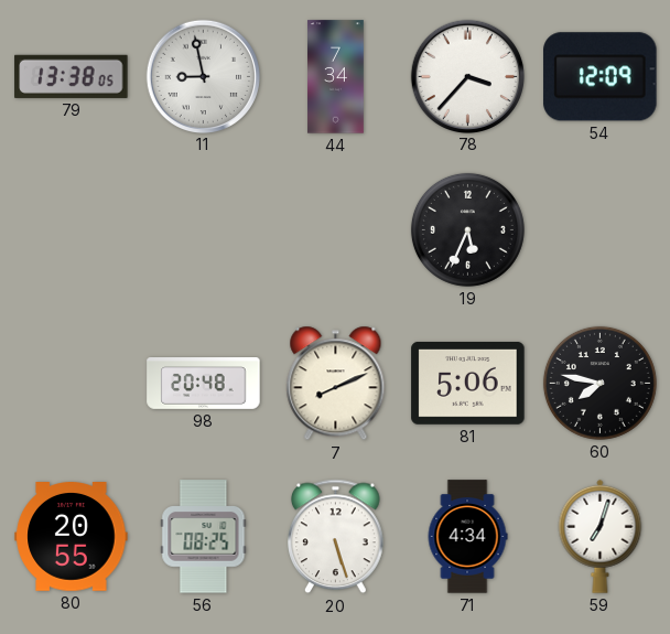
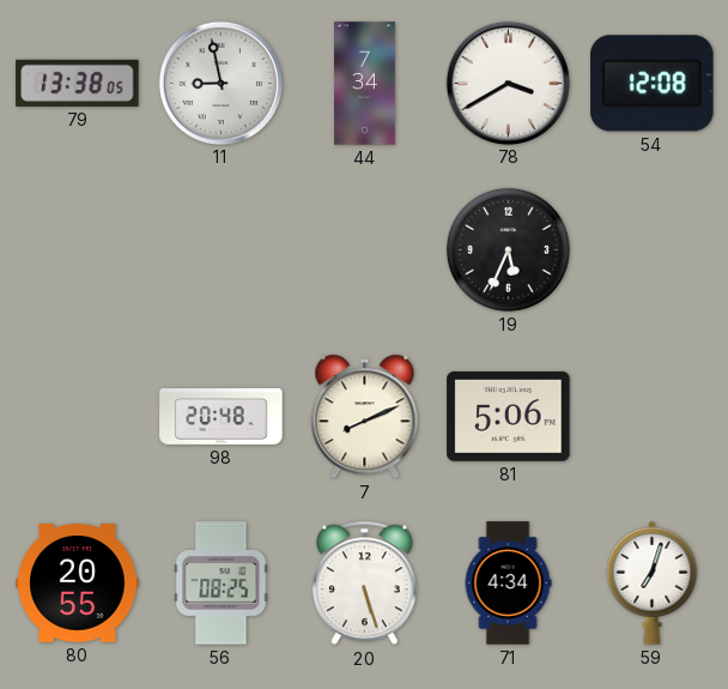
78: 3:37 -> 3:40
54: 12:09 -> 12:08
60: 7:47 -> none
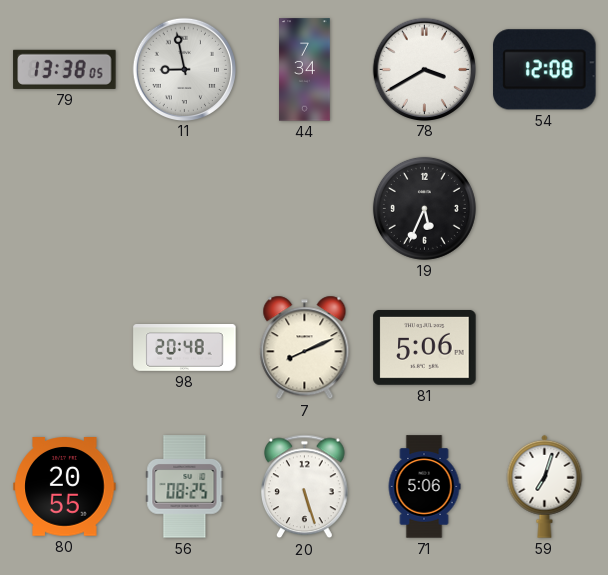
71: 4:34 -> 5:06
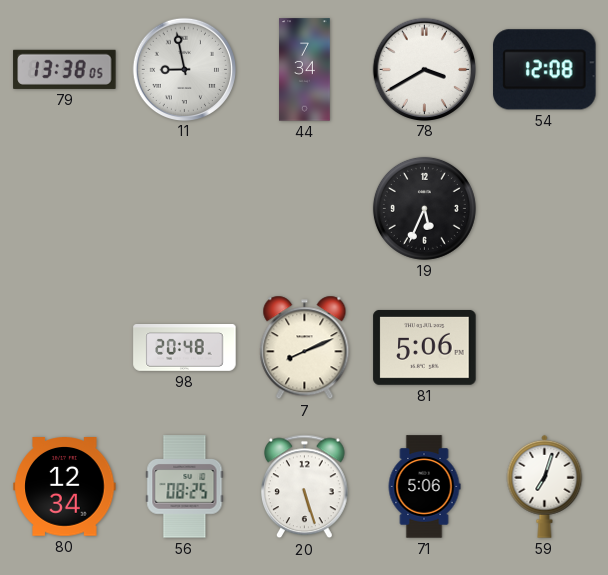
80: 20:55 -> 12:34
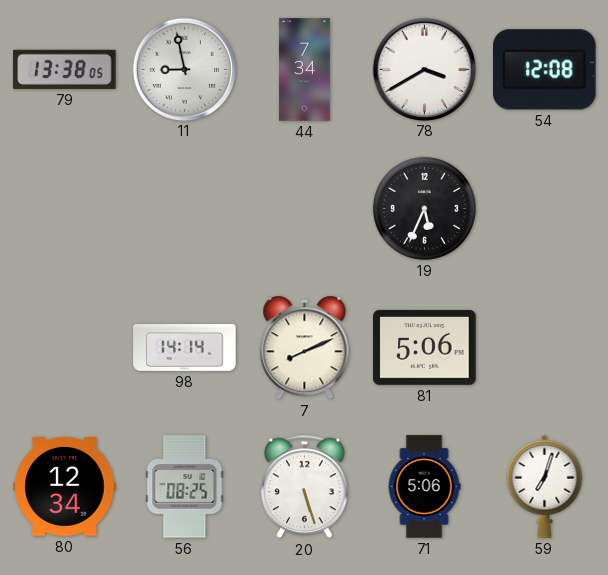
98: 20:48 -> 14:14
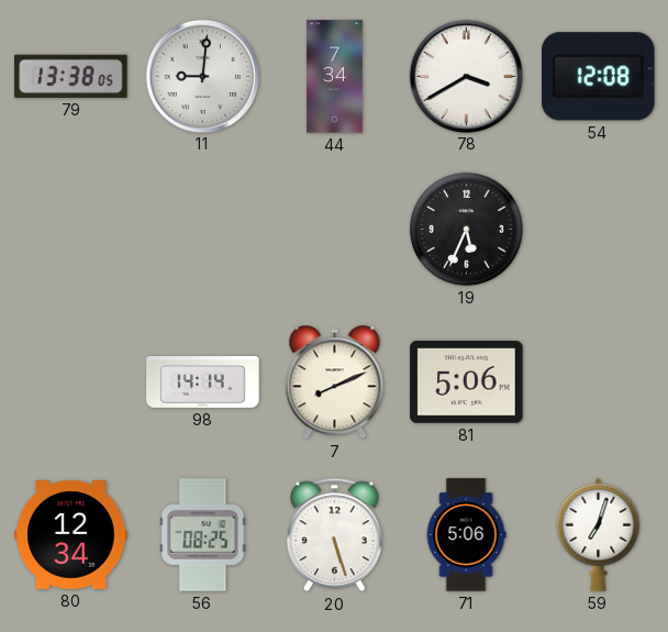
11: 8:58 -> 9:01
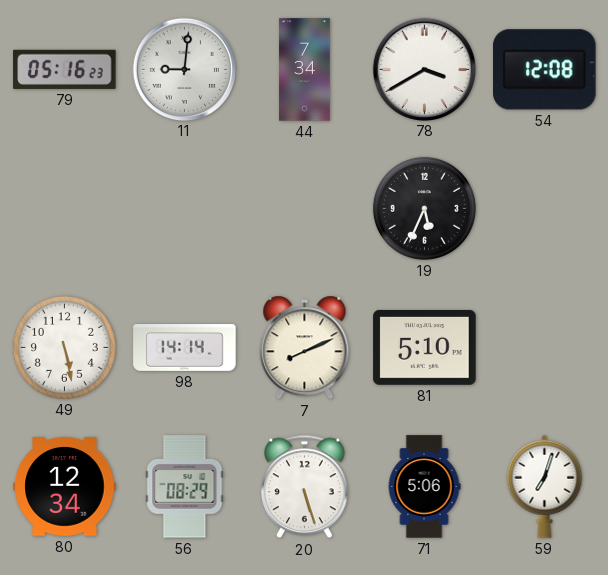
79: 13:38 -> 05:16
49: none -> 5:28
81: 5:06 -> 5:10
56: 08:25 -> 08:29
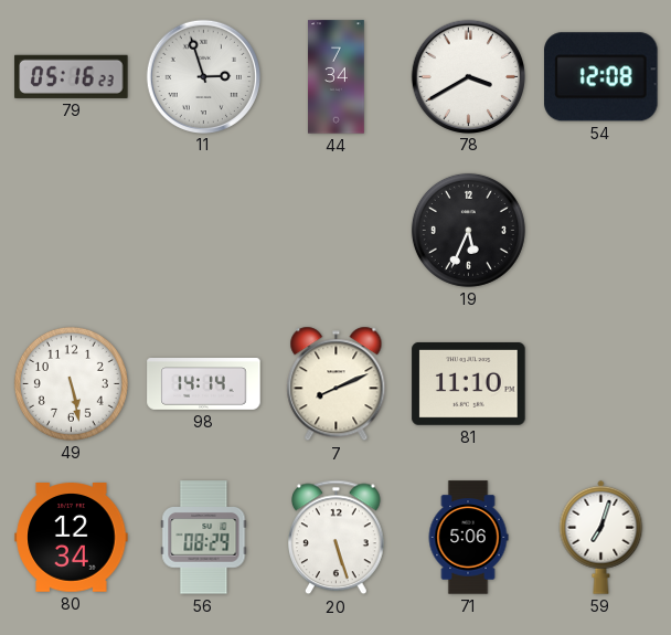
11: 9:01 -> 2:57
81: 5:10 -> 11:10
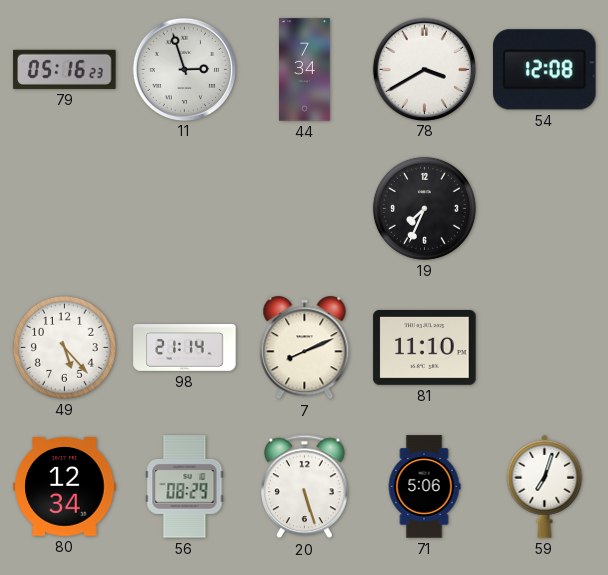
19: 5:34 -> 7:34
49: 5:28 -> 5:23
98: 14:14 -> 21:14
